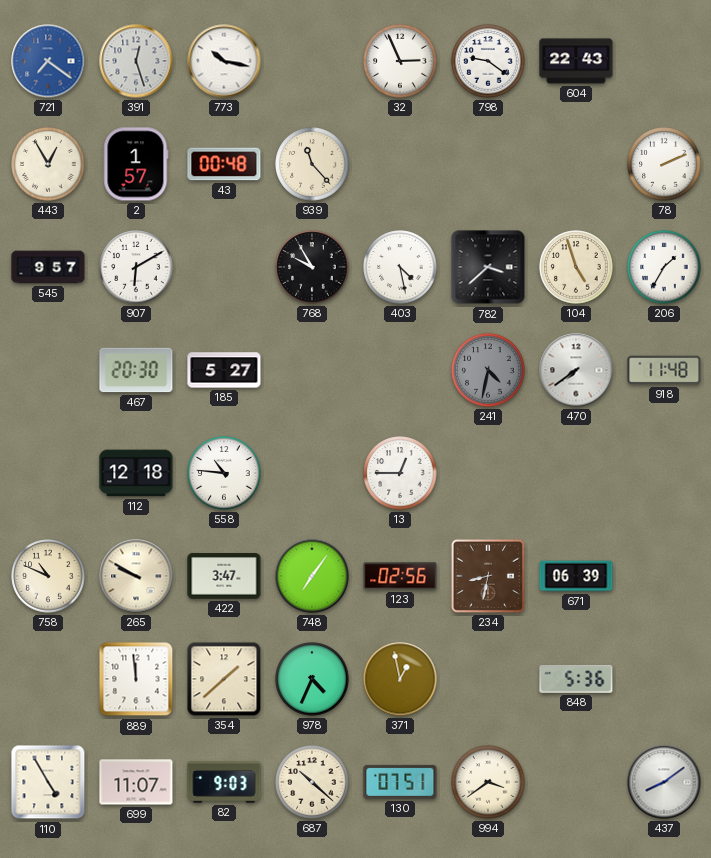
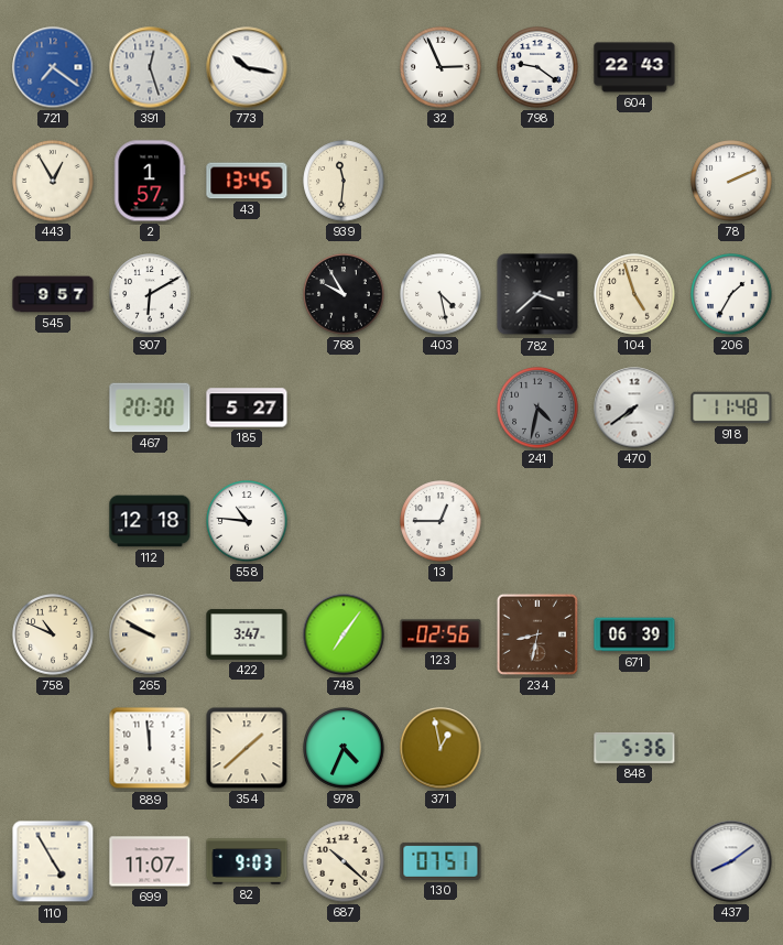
43: 00:48 -> 13:45
939: 11:23 -> 11:31
994: 3:39 -> none
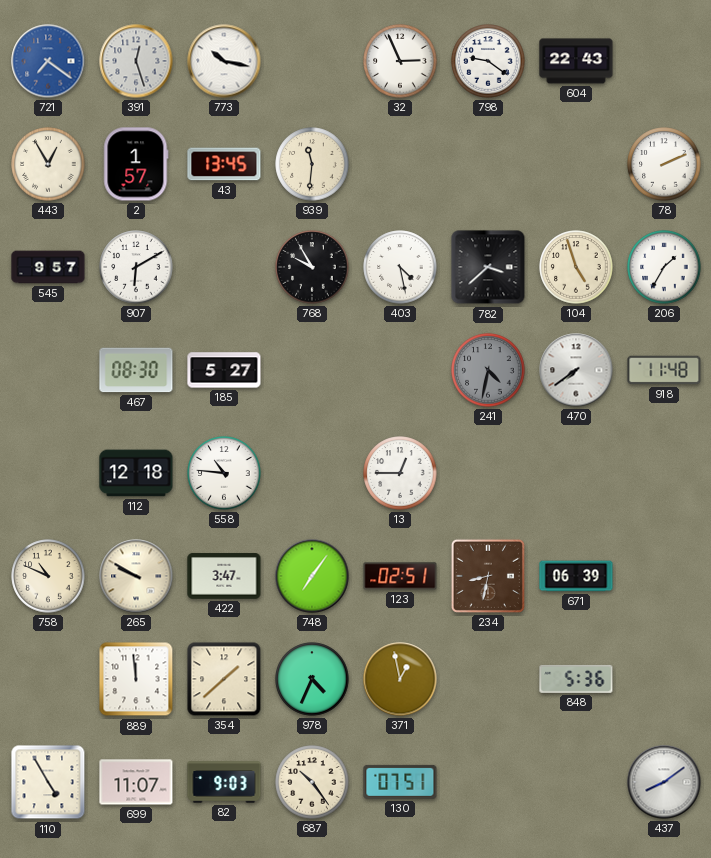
467: 20:30 -> 08:30
123: 02:56 -> 02:51
687: 10:22 -> 10:24
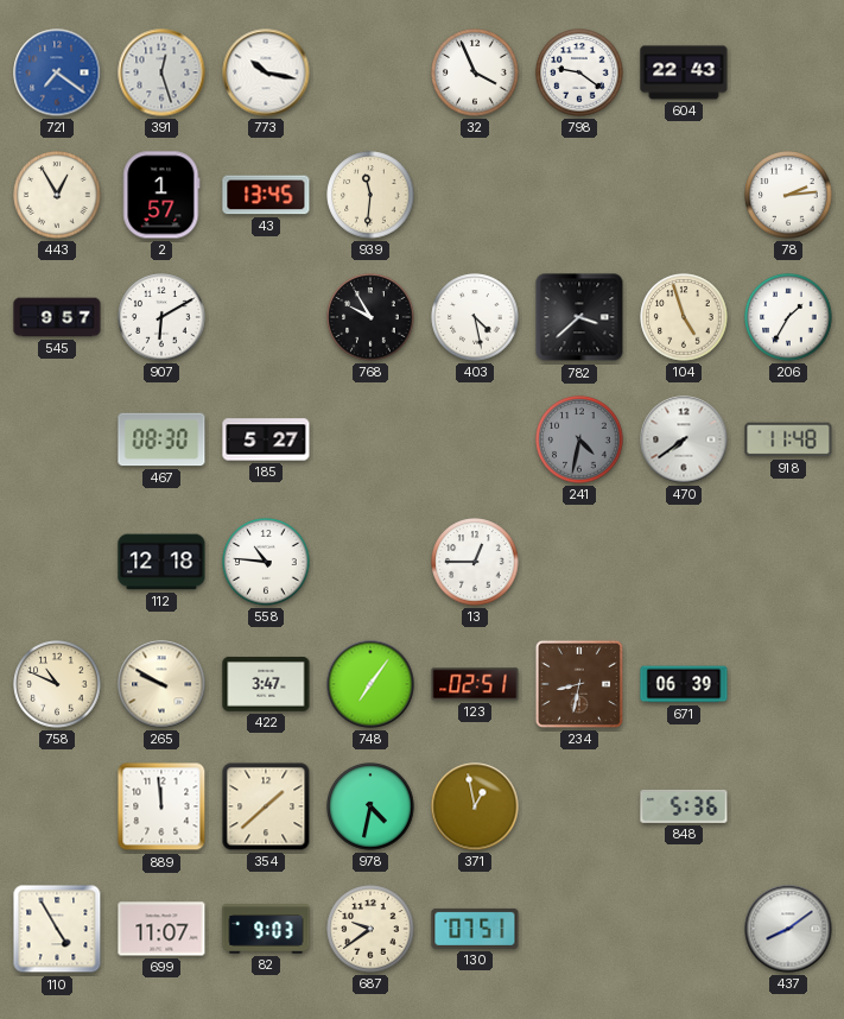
32: 2:56 -> 3:56
78: 2:11 -> 2:14
978: 4:34 -> 4:32
687: 10:24 -> 9:39
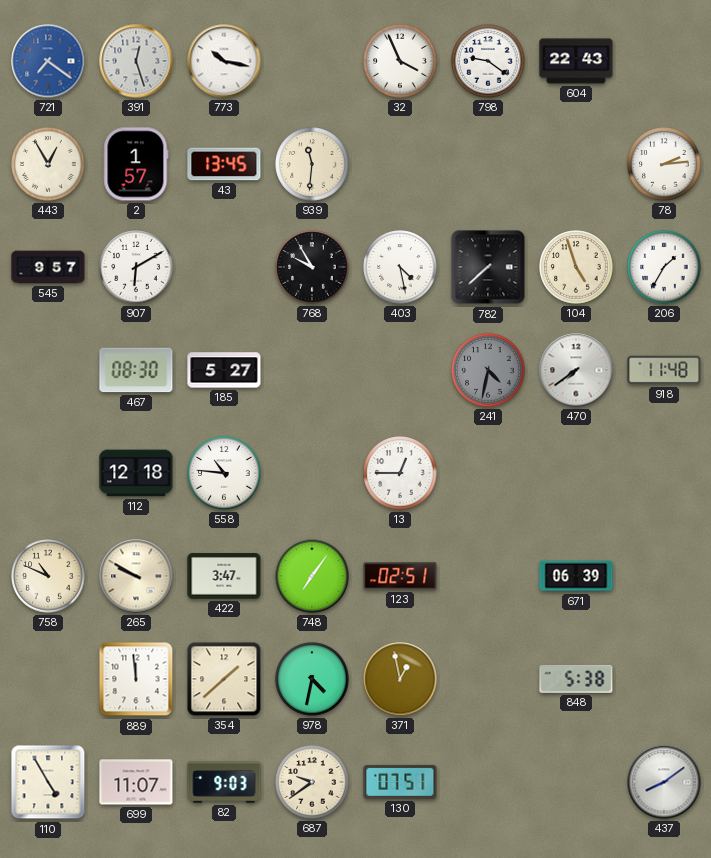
782: 3:38 -> 7:38
234: 8:32 -> none
848: 5:36 -> 5:38
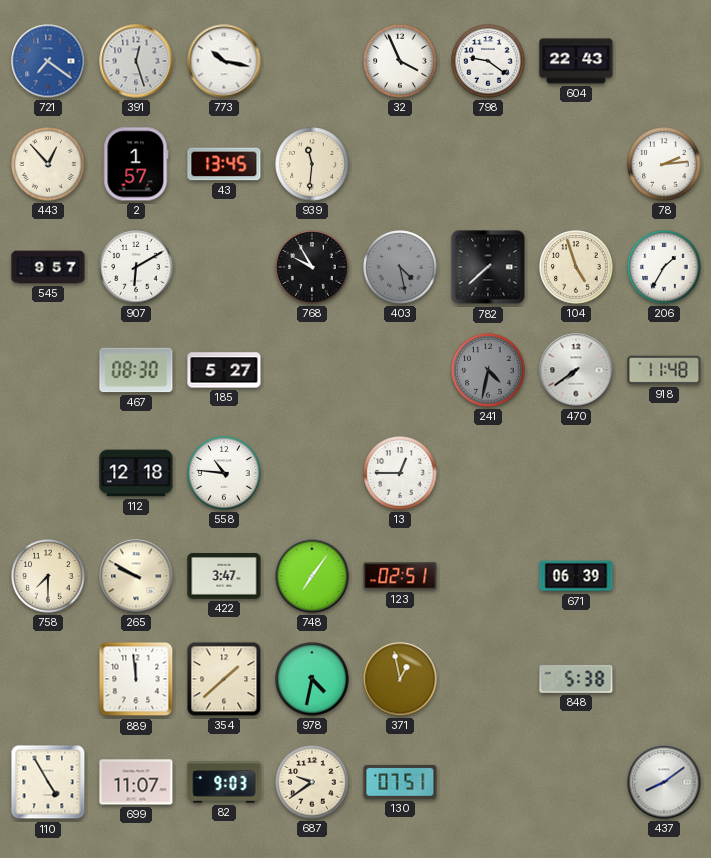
443: 12:55 -> 12:53
403 dial: white -> grey
758: 10:49 -> 7:30
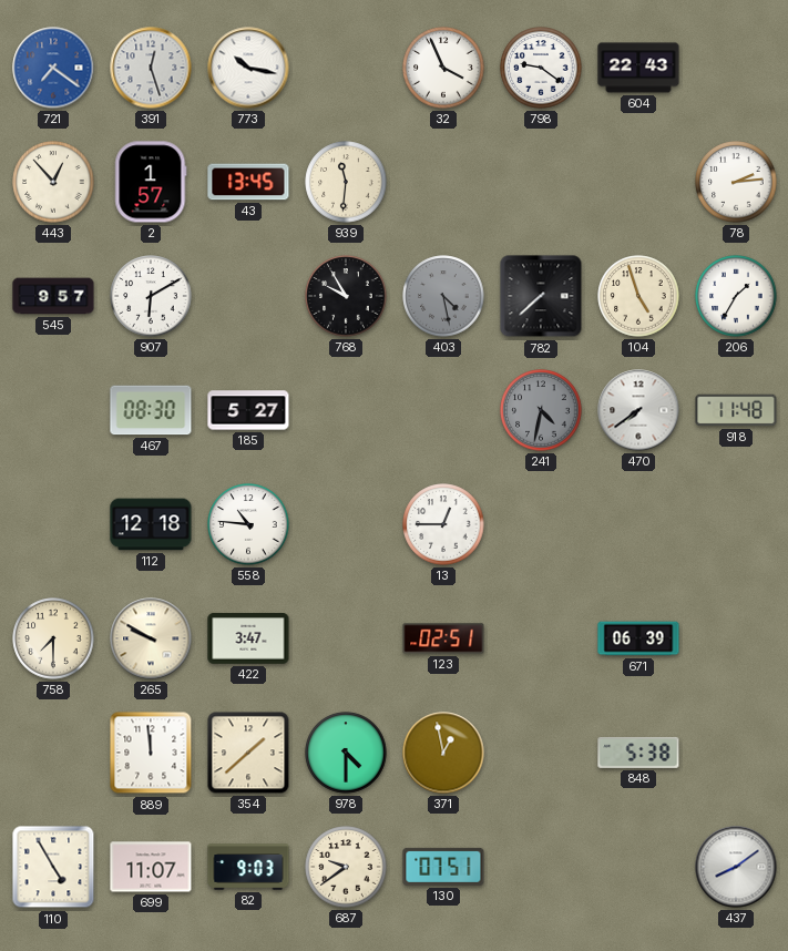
748: 7:06 -> none
978: 4:32 -> 4:30
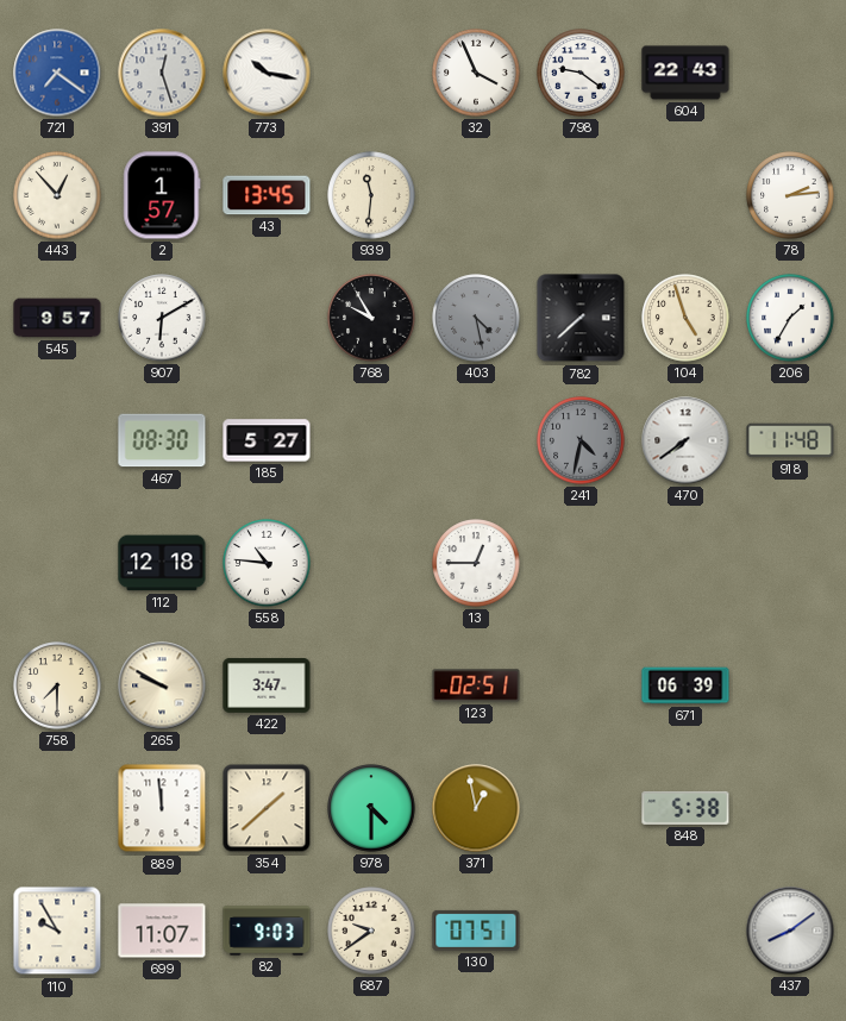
110: 4:55 -> 9:55
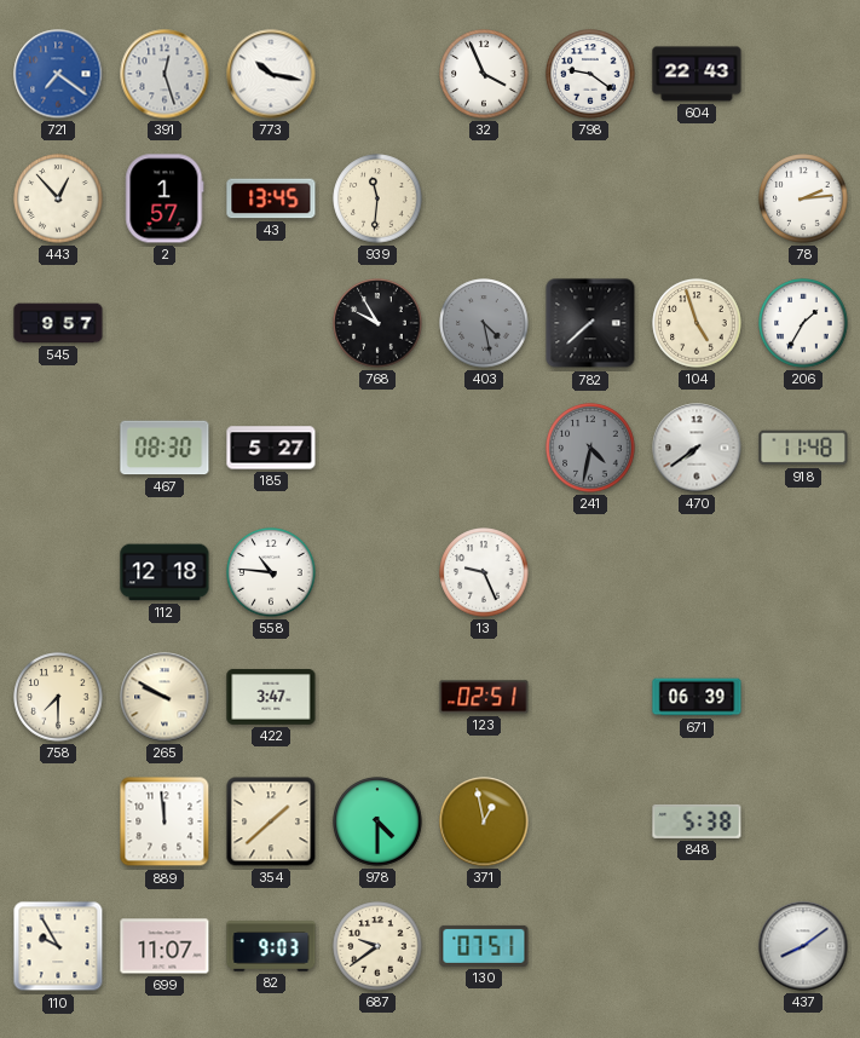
907: 6:10 -> none
13: 12:45 -> 9:26
